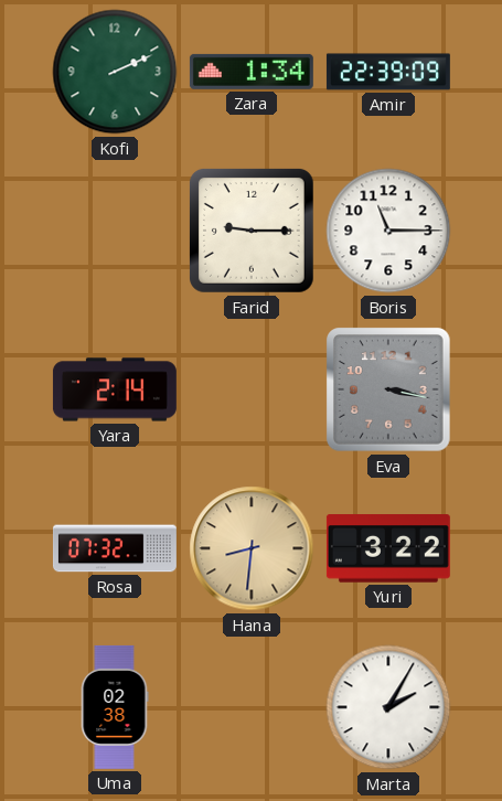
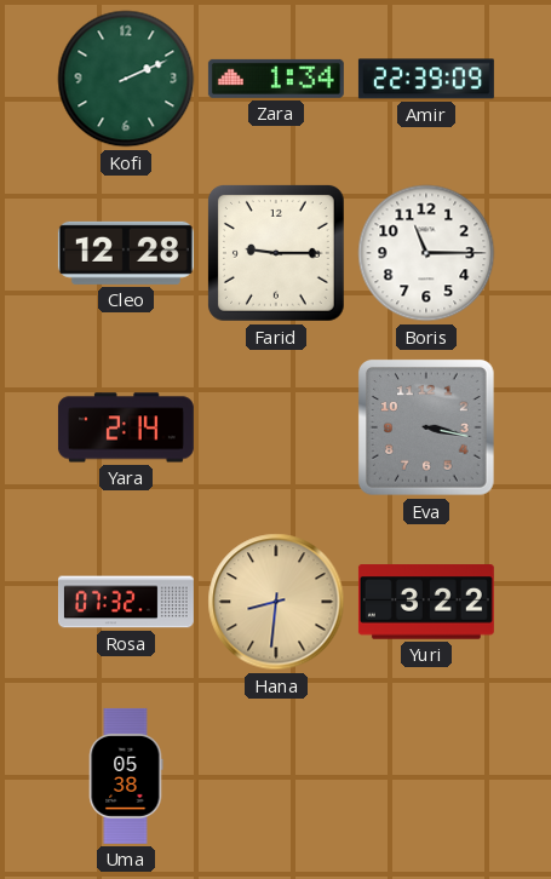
Cleo: none -> 12:28
Uma: 02:38 -> 05:38
Marta: 2:05 -> none
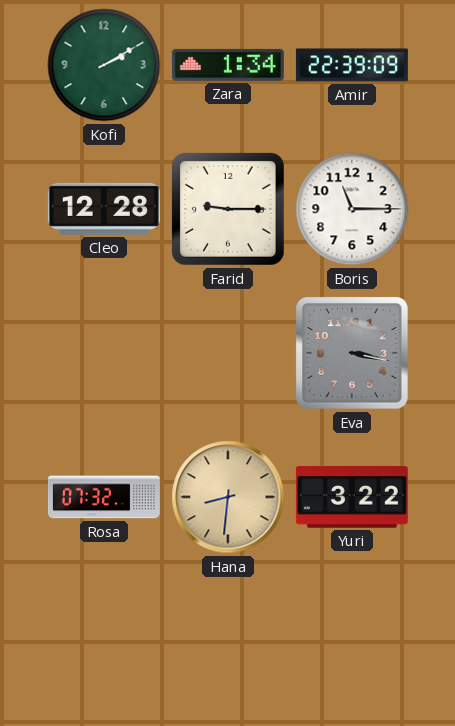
Kofi: 2:11 -> 2:10
Yara: 2:14 -> none
Uma: 05:38 -> none
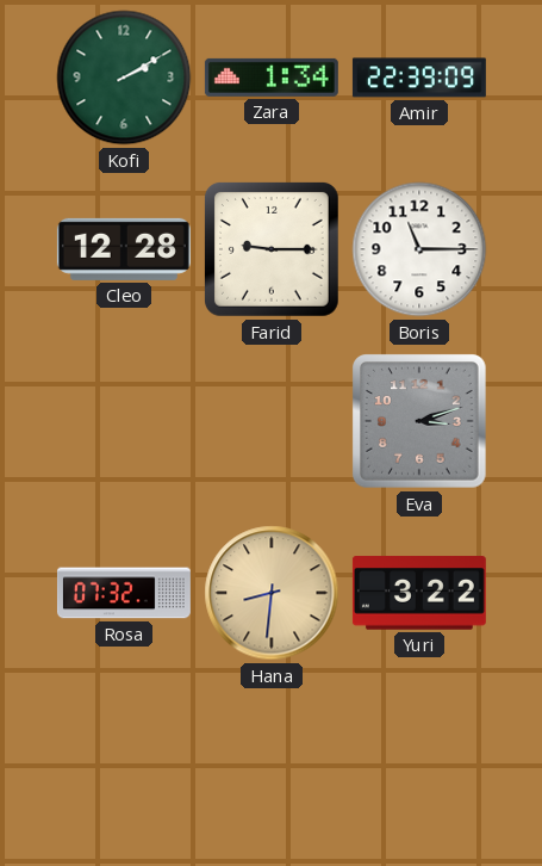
Eva: 3:17 -> 3:12
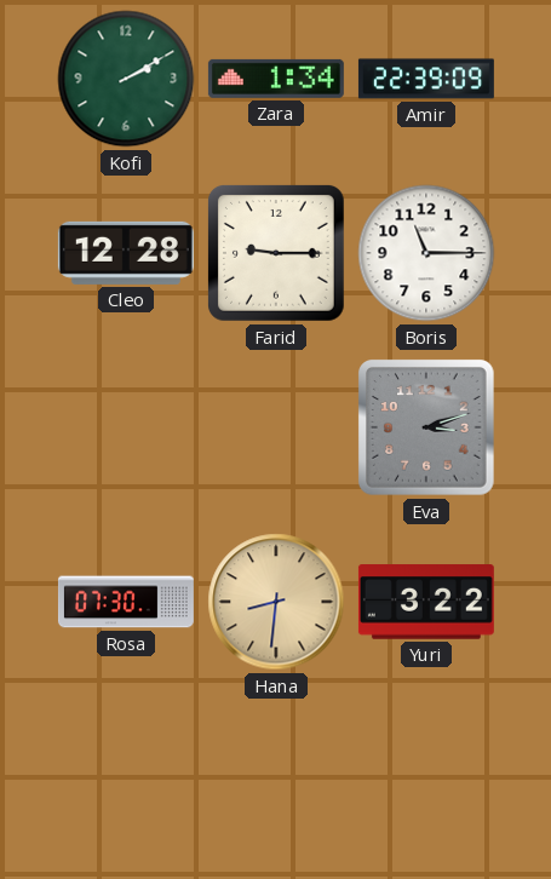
Rosa: 07:32 -> 07:30
